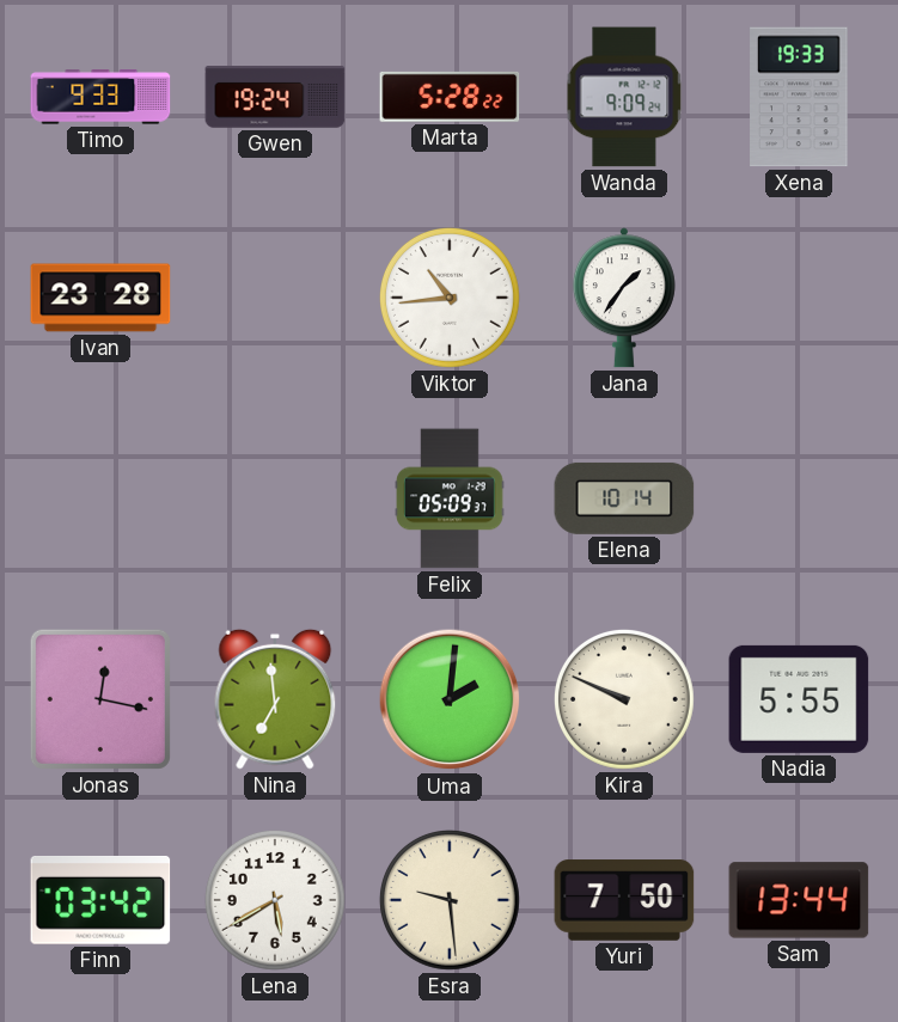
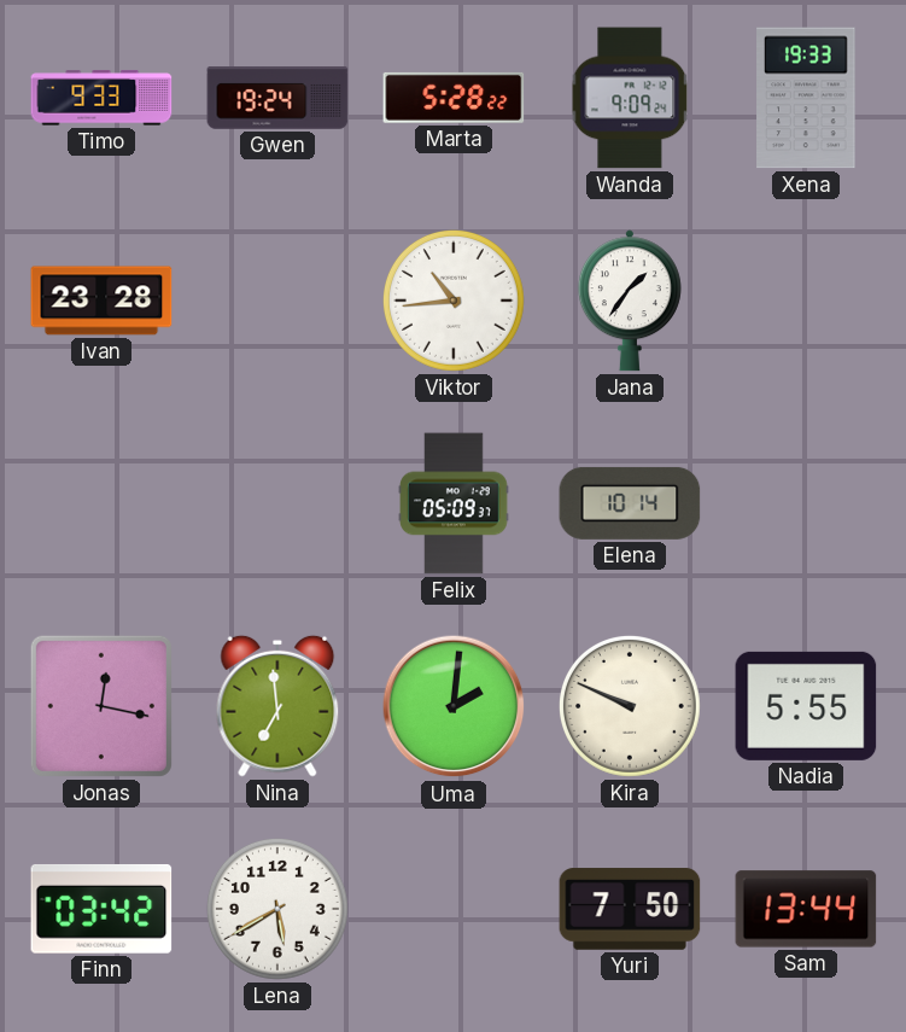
Esra: 9:29 -> none
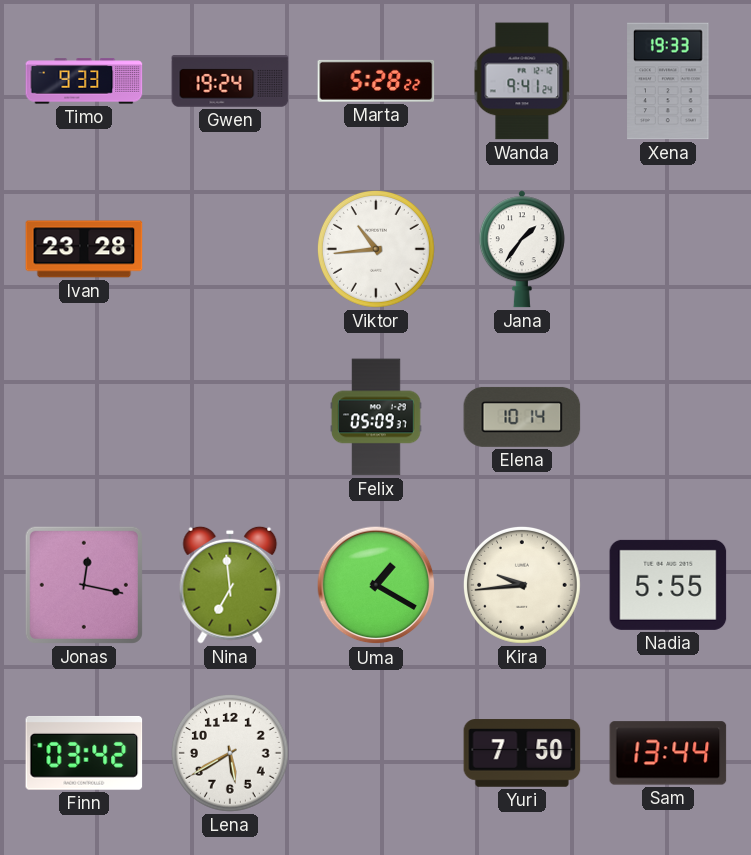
Wanda: 9:09 -> 9:41
Uma: 2:01 -> 1:20
Kira: 9:49 -> 9:44
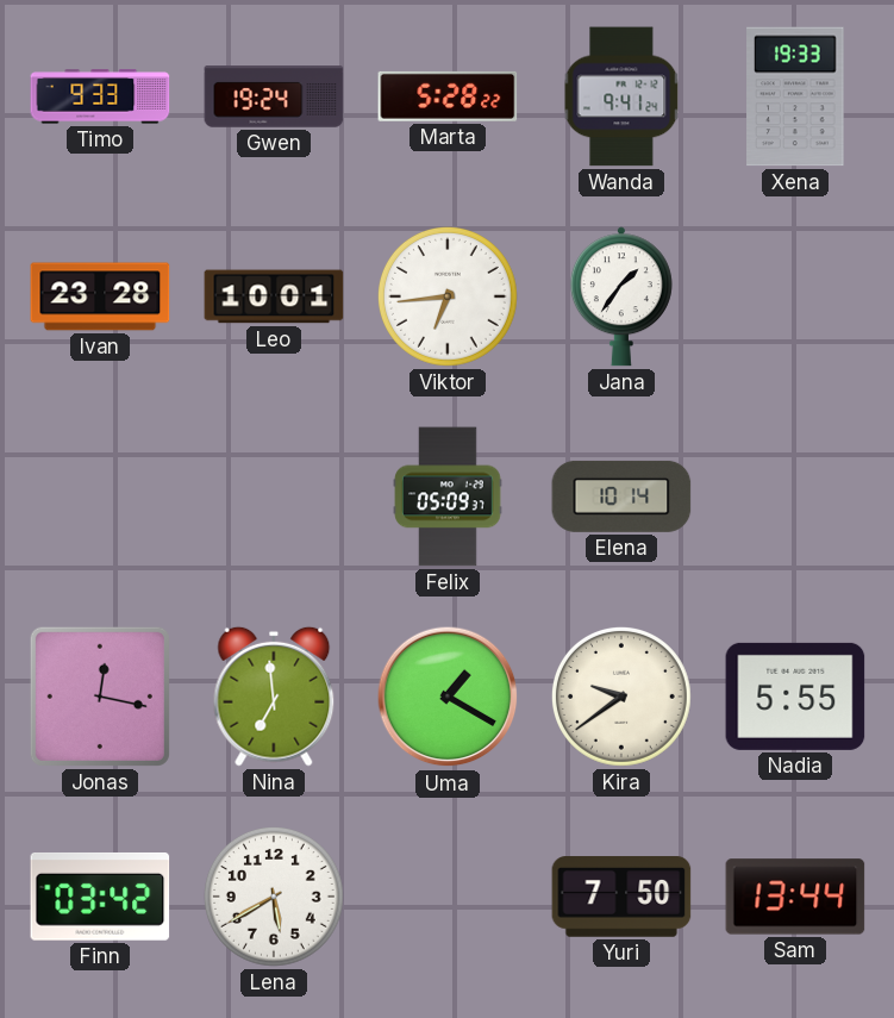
Leo: none -> 10:01
Viktor: 10:44 -> 6:44
Kira: 9:44 -> 9:39
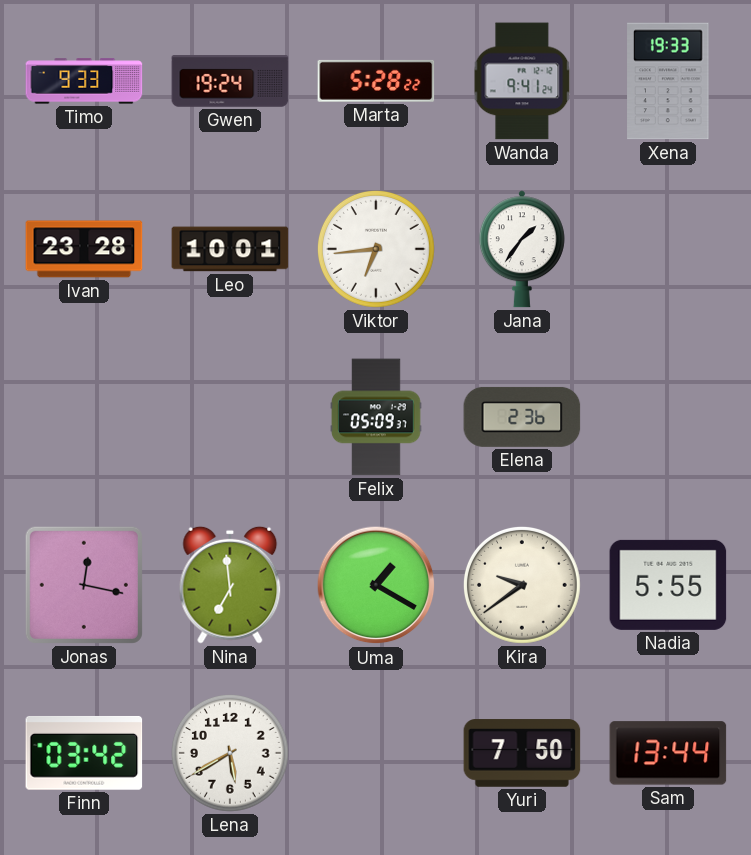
Elena: 10:14 -> 2:36
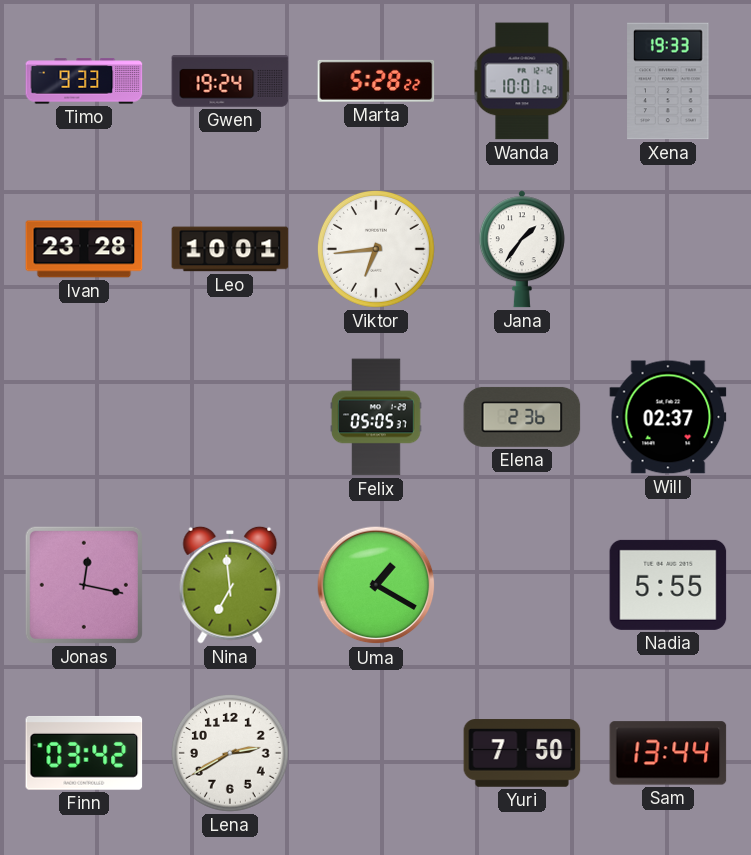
Wanda: 9:41 -> 10:01
Felix: 05:09 -> 05:05
Will: none -> 02:37
Kira: 9:39 -> none
Lena: 5:40 -> 2:40
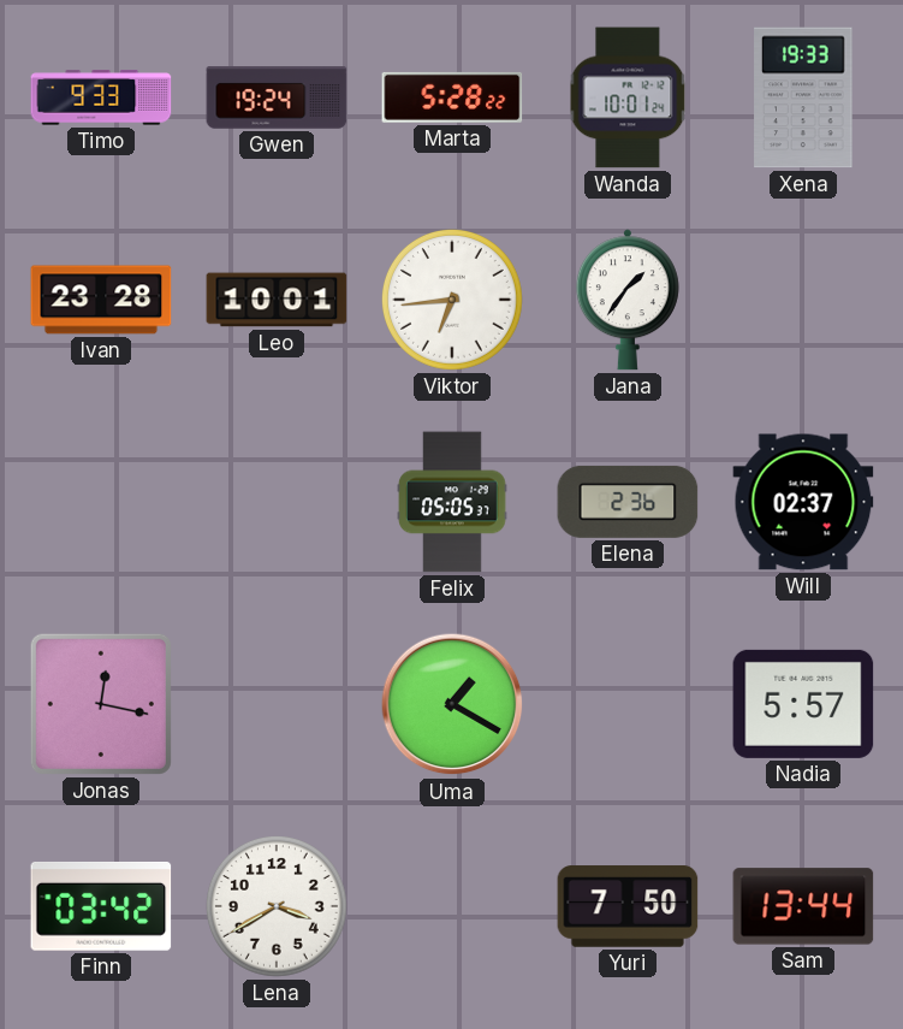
Nina: 6:59 -> none
Nadia: 5:55 -> 5:57
Lena: 2:40 -> 3:40
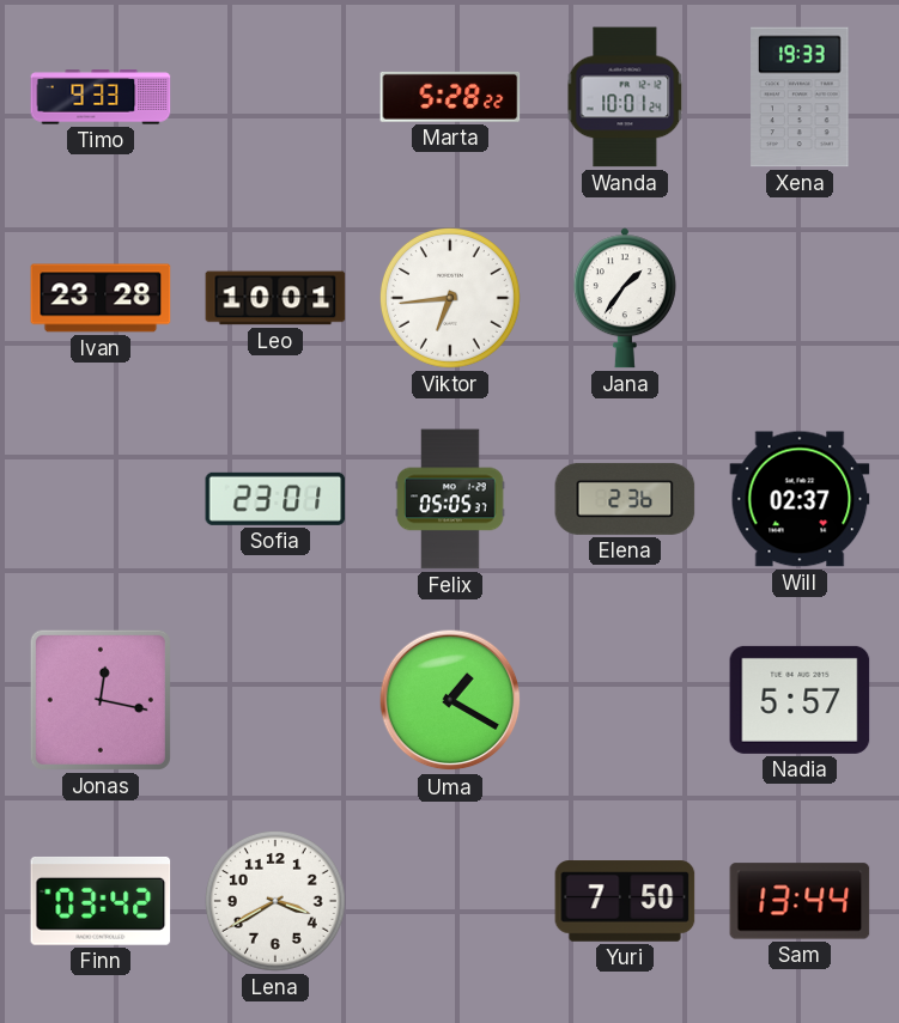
Gwen: 19:24 -> none
Sofia: none -> 23:01
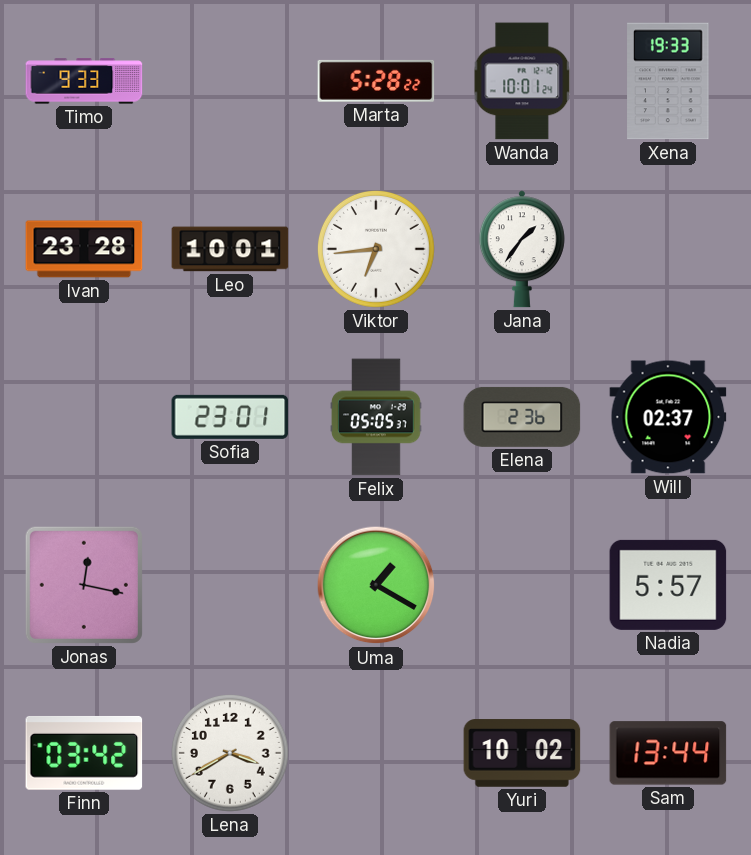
Yuri: 7:50 -> 10:02
